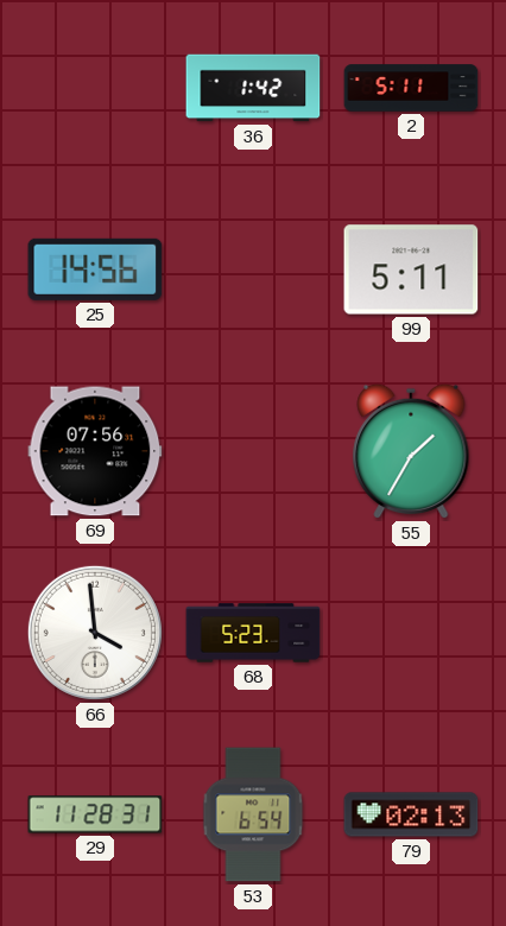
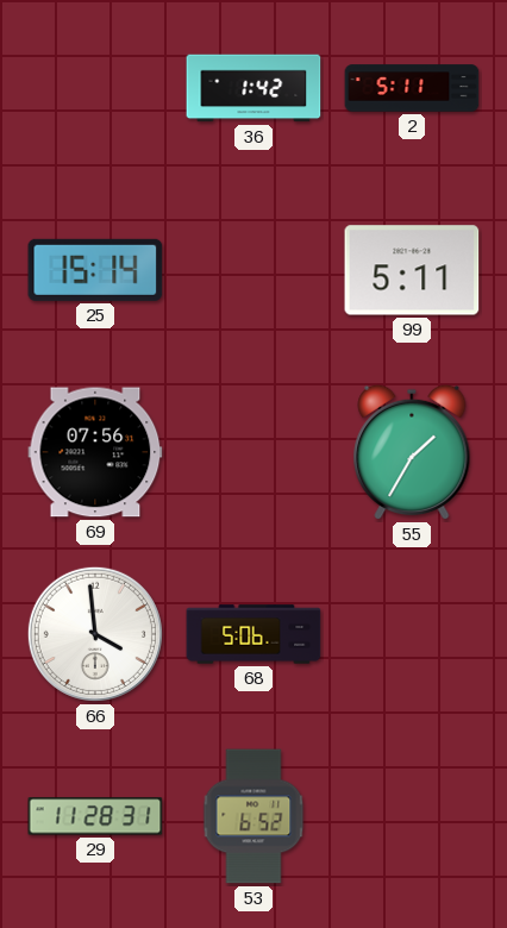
25: 14:56 -> 15:14
68: 5:23 -> 5:06
53: 6:54 -> 6:52
79: 02:13 -> none
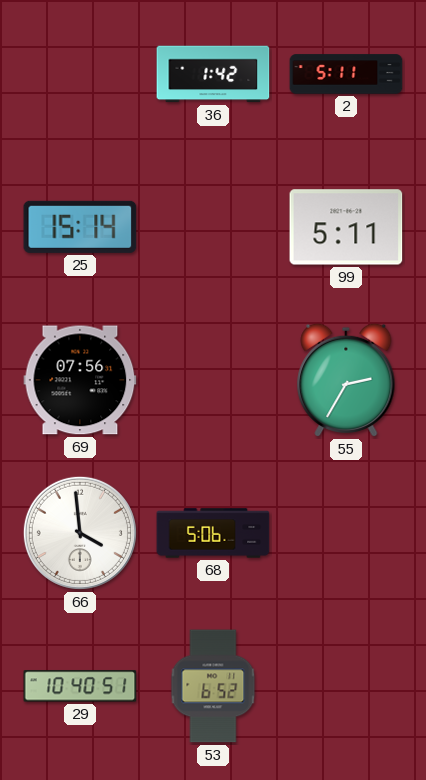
55: 1:35 -> 2:35
29: 11:28 -> 10:40
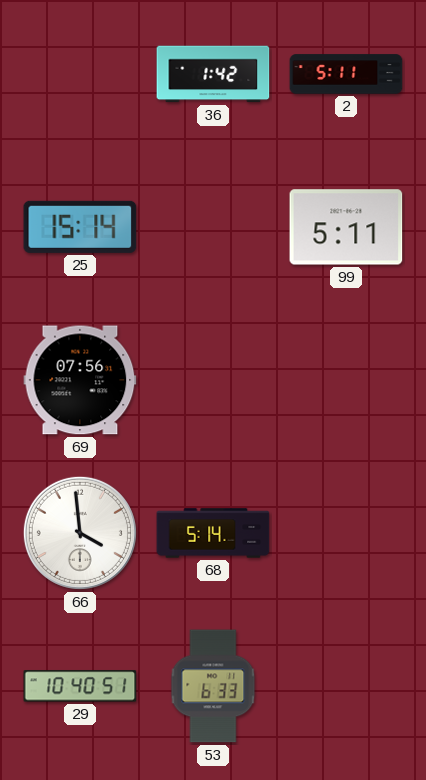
55: 2:35 -> none
68: 5:06 -> 5:14
53: 6:52 -> 6:33
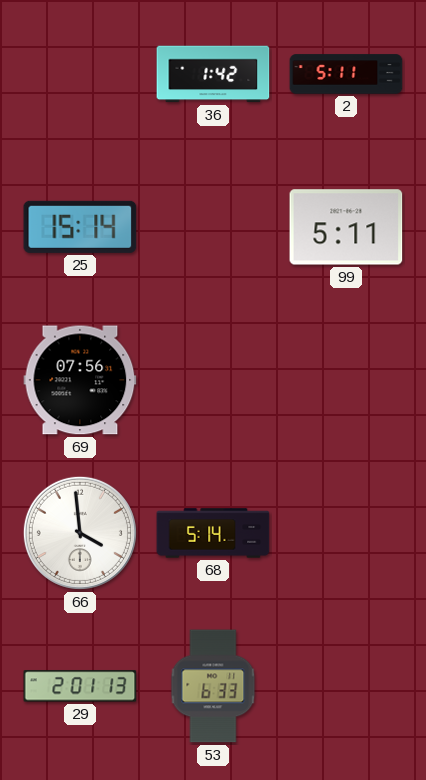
29: 10:40 -> 2:01
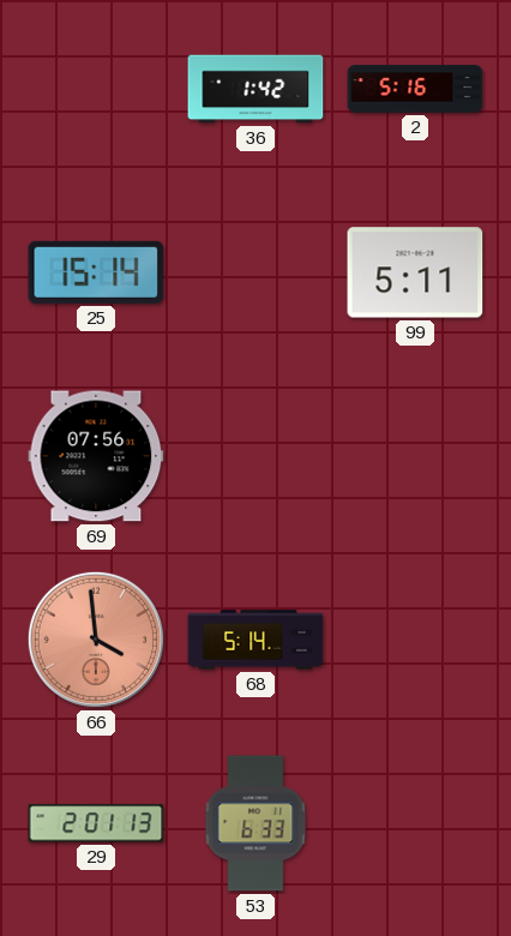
2: 5:11 -> 5:16
66 dial: white -> salmon
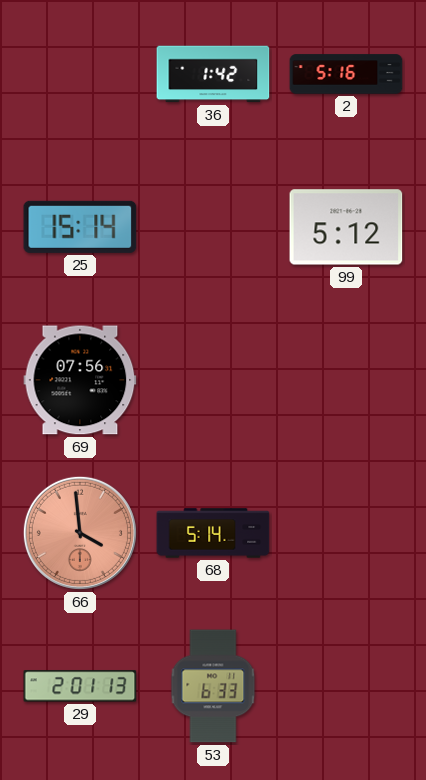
99: 5:11 -> 5:12
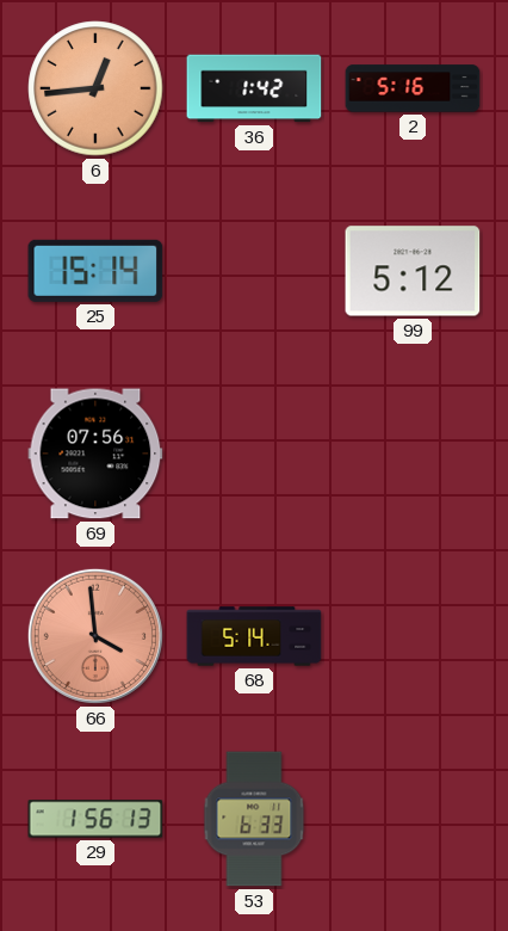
6: none -> 12:44
29: 2:01 -> 1:56
